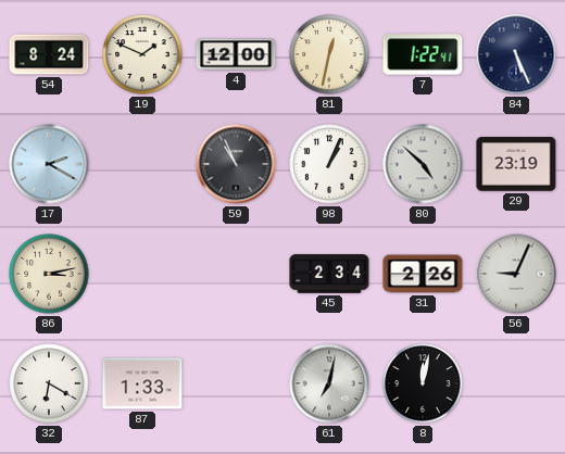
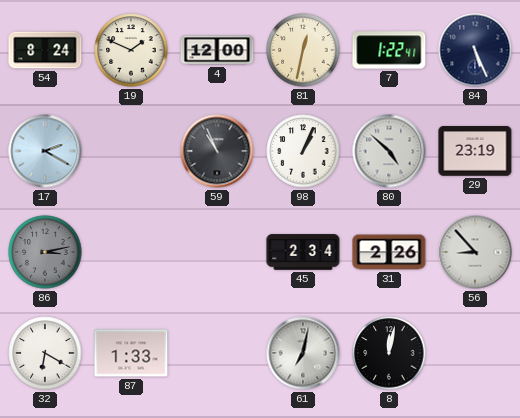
86 dial: cream -> grey
56: 9:04 -> 8:53
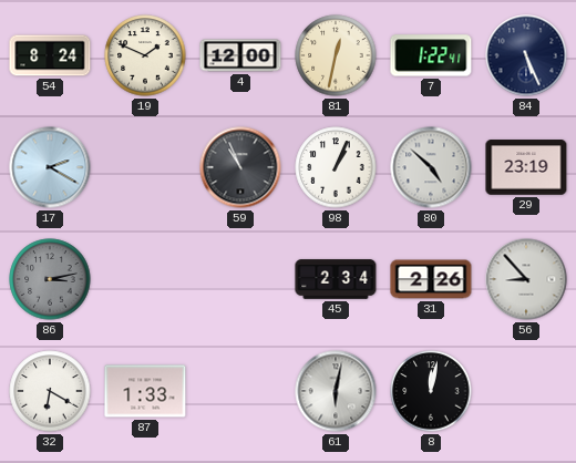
61: 7:02 -> 6:02
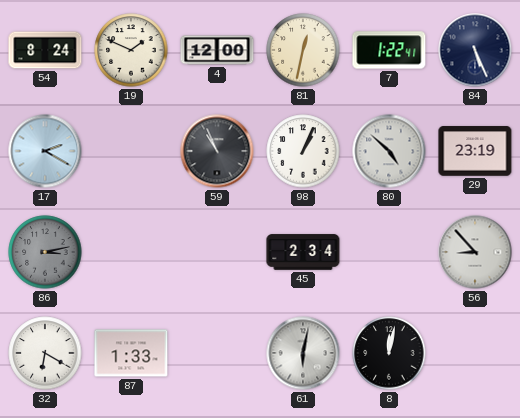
31: 2:26 -> none
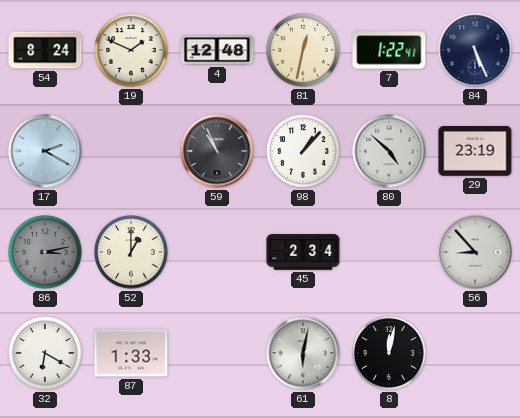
4: 12:00 -> 12:48
98: 1:04 -> 1:07
52: none -> 1:00
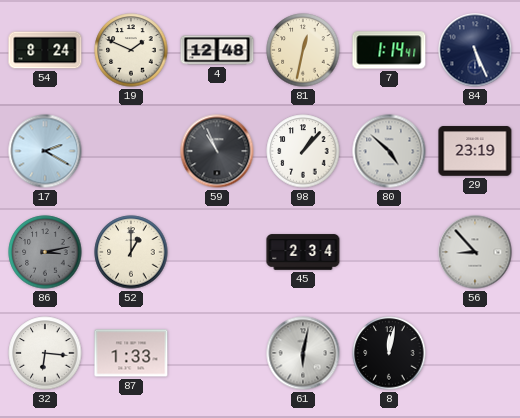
7: 1:22 -> 1:14
32: 6:20 -> 6:16
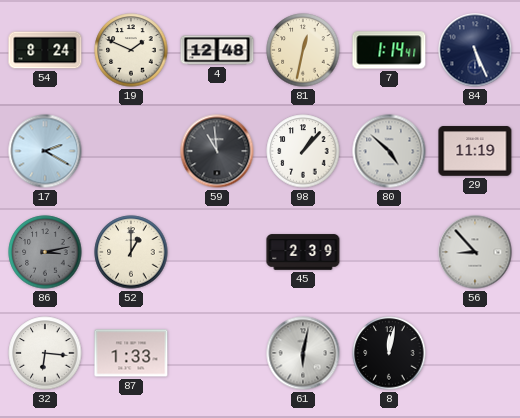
59: 10:56 -> 10:59
29: 23:19 -> 11:19
45: 2:34 -> 2:39
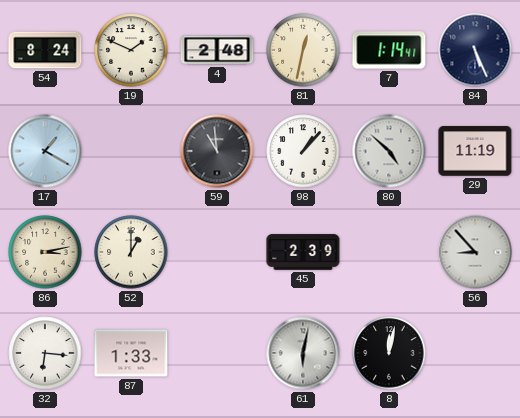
4: 12:48 -> 2:48
17: 2:20 -> 1:20
86 dial: grey -> cream
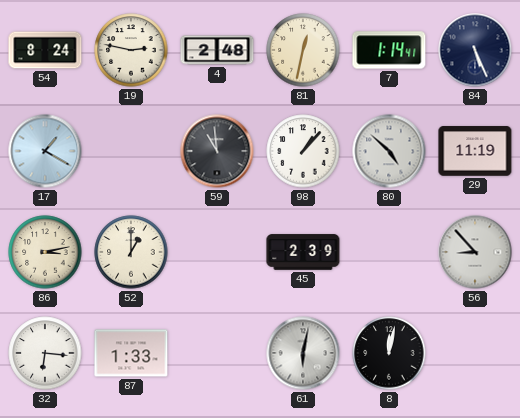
19: 1:49 -> 2:47
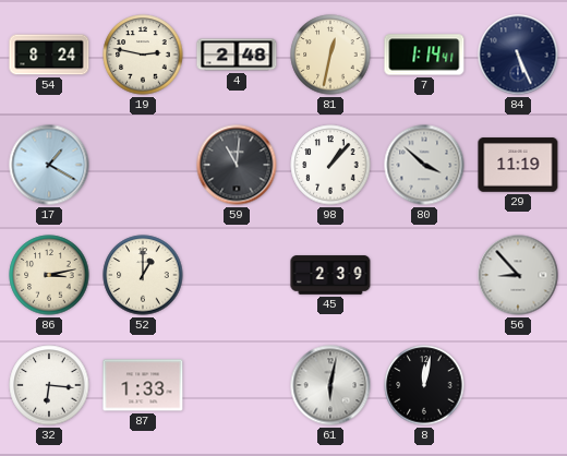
59: 10:59 -> 11:01
80: 4:52 -> 3:52
